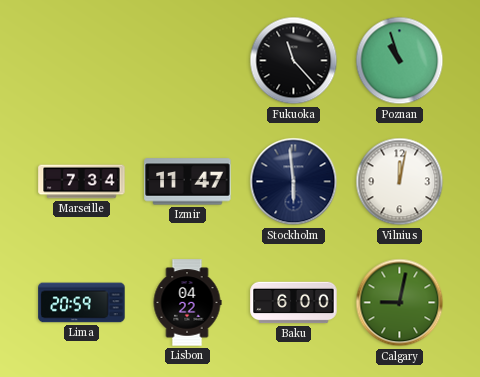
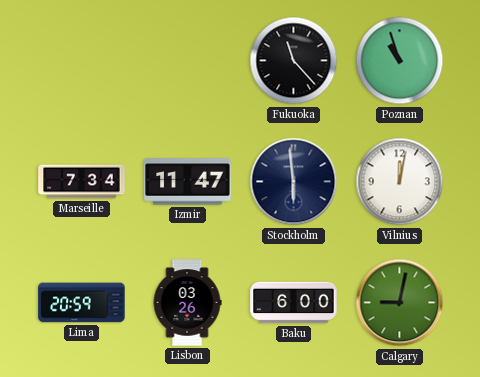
Lisbon: 04:22 -> 03:26
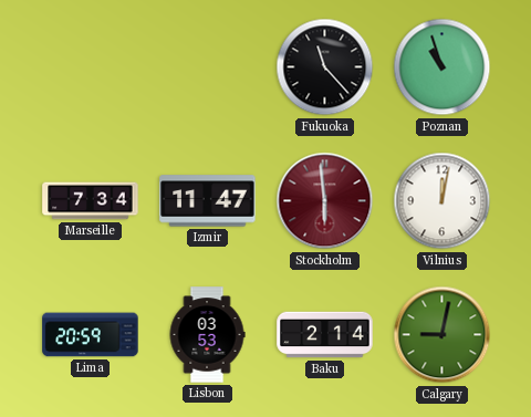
Stockholm dial: navy -> burgundy
Lisbon: 03:26 -> 03:53
Baku: 6:00 -> 2:14
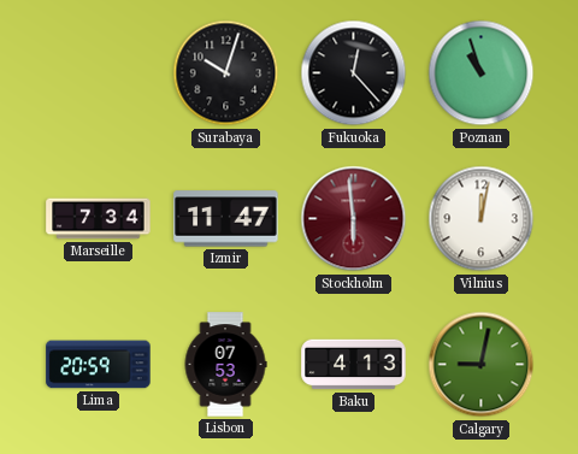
Surabaya: none -> 10:03
Fukuoka: 11:23 -> 12:23
Lisbon: 03:53 -> 07:53
Baku: 2:14 -> 4:13
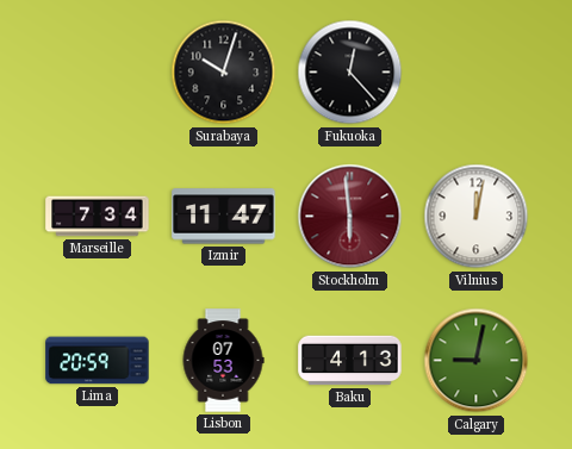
Poznan: 10:57 -> none
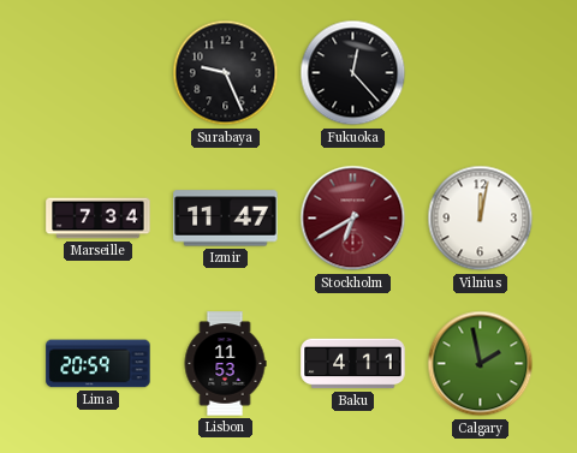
Surabaya: 10:03 -> 9:26
Stockholm: 5:59 -> 6:40
Lisbon: 07:53 -> 11:53
Baku: 4:13 -> 4:11
Calgary: 9:02 -> 1:58
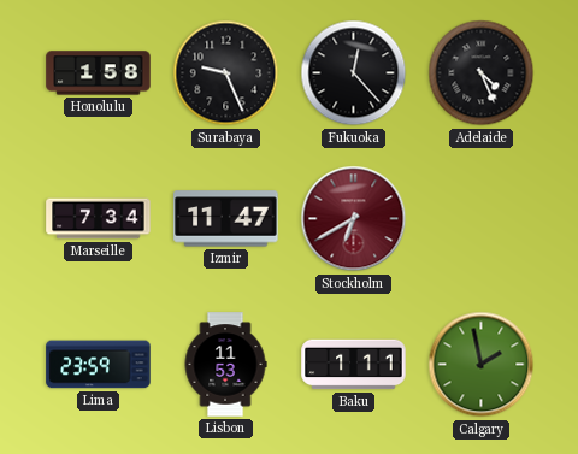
Honolulu: none -> 1:58
Adelaide: none -> 4:26
Vilnius: 12:02 -> none
Lima: 20:59 -> 23:59
Baku: 4:11 -> 1:11
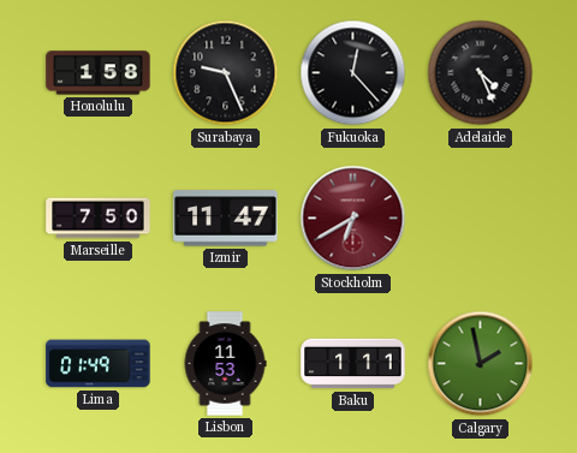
Marseille: 7:34 -> 7:50
Lima: 23:59 -> 01:49
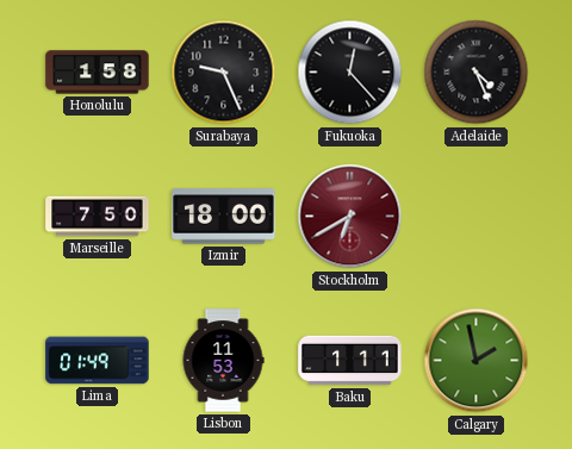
Izmir: 11:47 -> 18:00
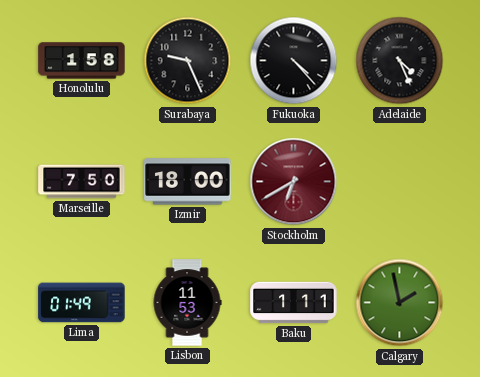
Fukuoka: 12:23 -> 4:23
